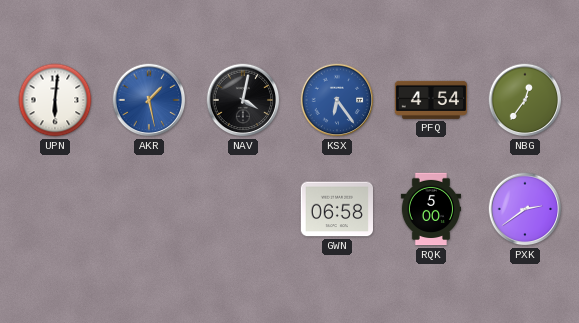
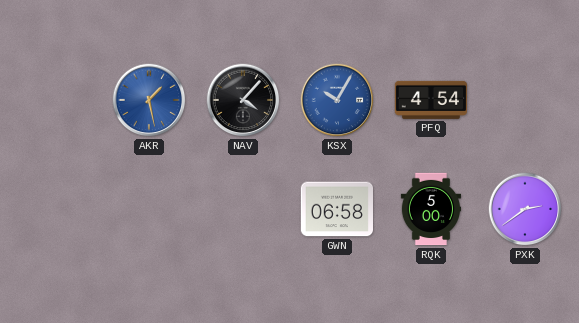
UPN: 6:01 -> none
NAV: 4:02 -> 4:07
KSX: 6:24 -> 10:05
NBG: 12:36 -> none
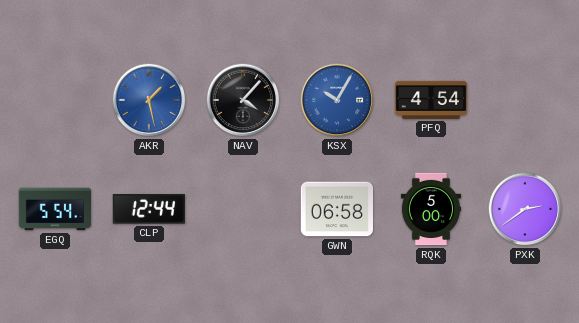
EGQ: none -> 5:54
CLP: none -> 12:44
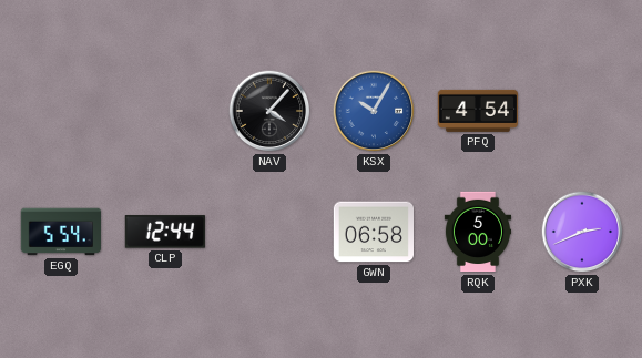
AKR: 1:28 -> none
PXK: 2:39 -> 2:41
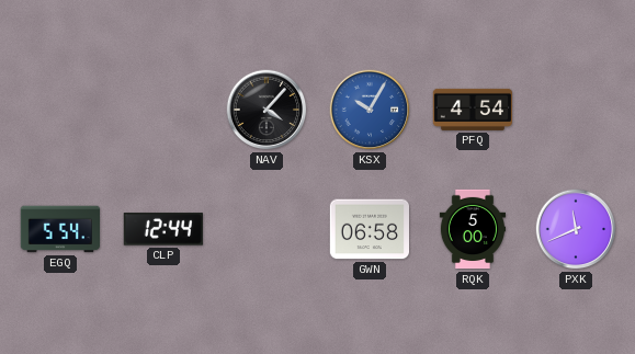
PXK: 2:41 -> 11:41
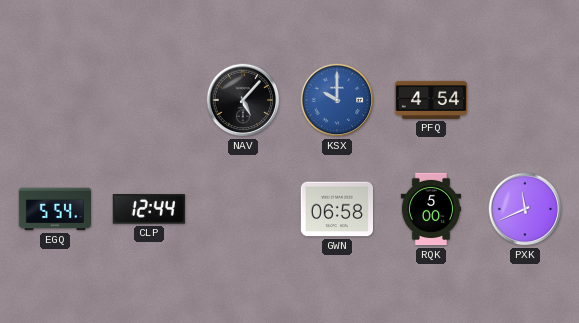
NAV: 4:07 -> 5:07
KSX: 10:05 -> 10:00
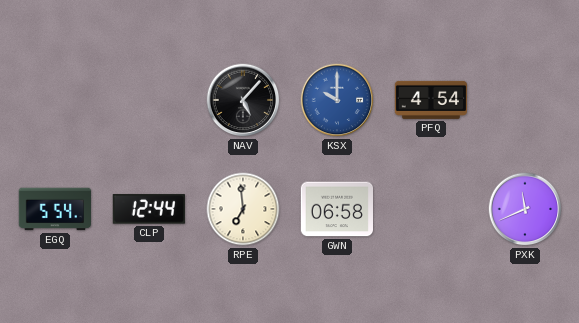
RPE: none -> 6:59
RQK: 5:00 -> none
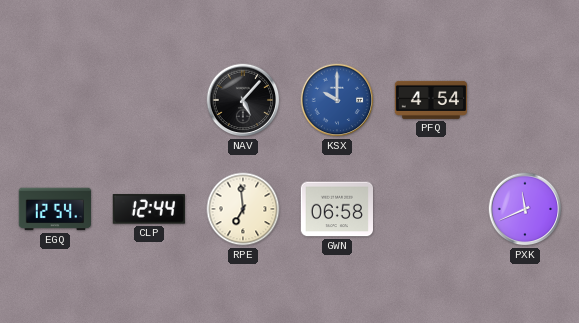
EGQ: 5:54 -> 12:54
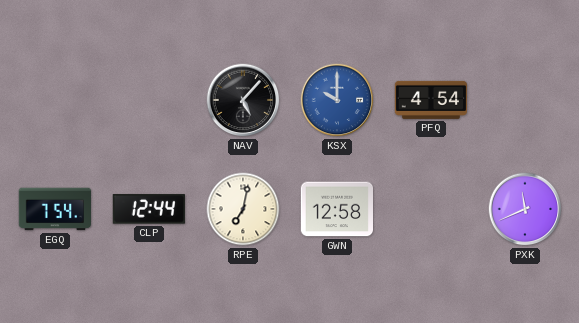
EGQ: 12:54 -> 7:54
RPE: 6:59 -> 7:02
GWN: 06:58 -> 12:58
